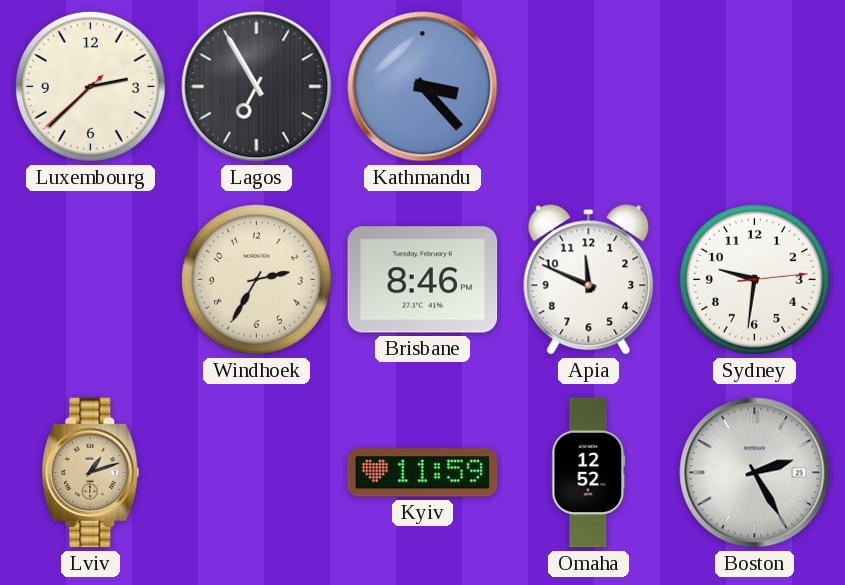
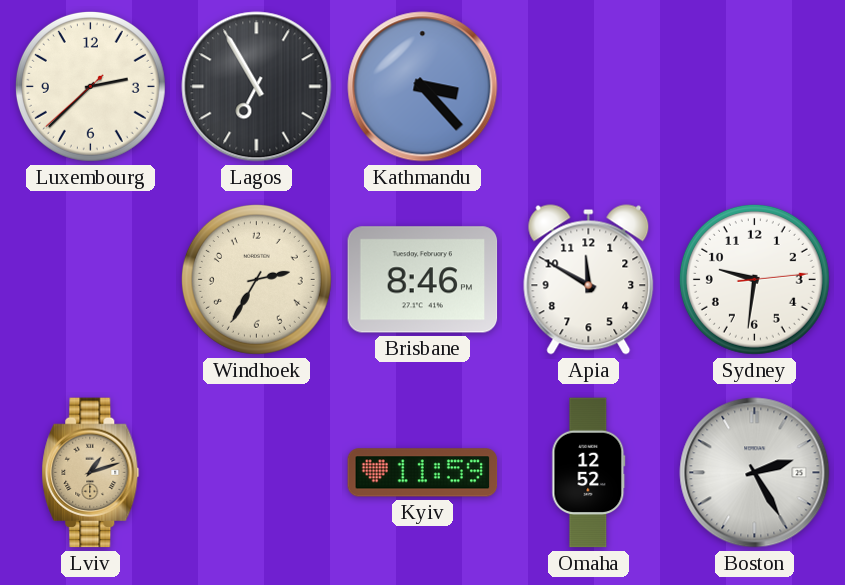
Apia: 11:49 -> 11:50
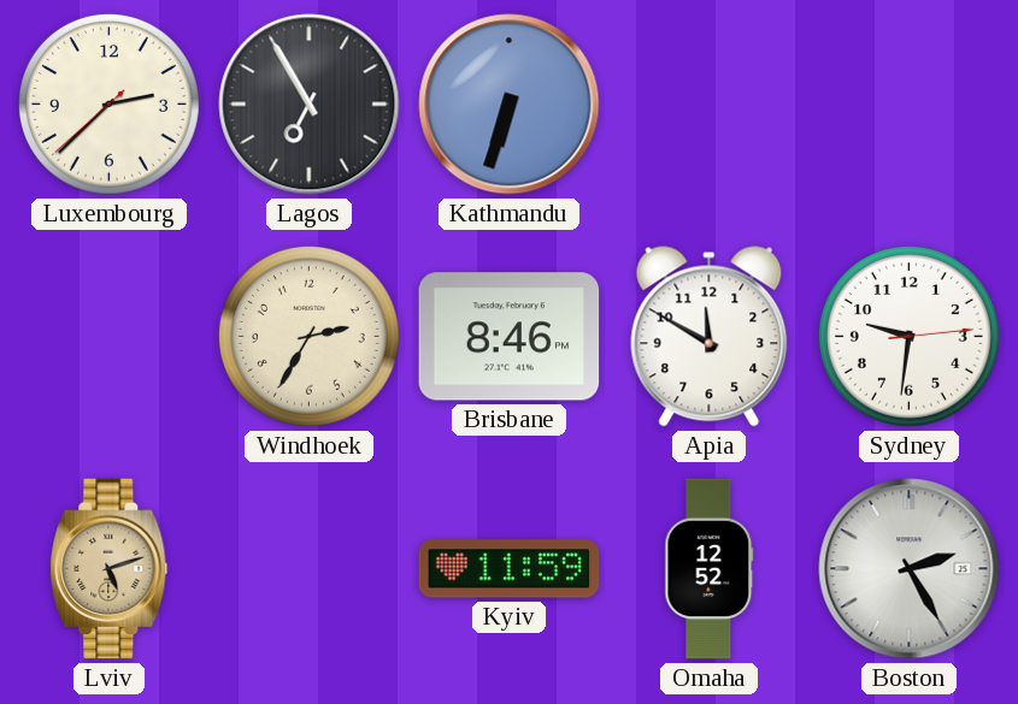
Kathmandu: 3:23 -> 6:33
Lviv: 1:12 -> 5:12
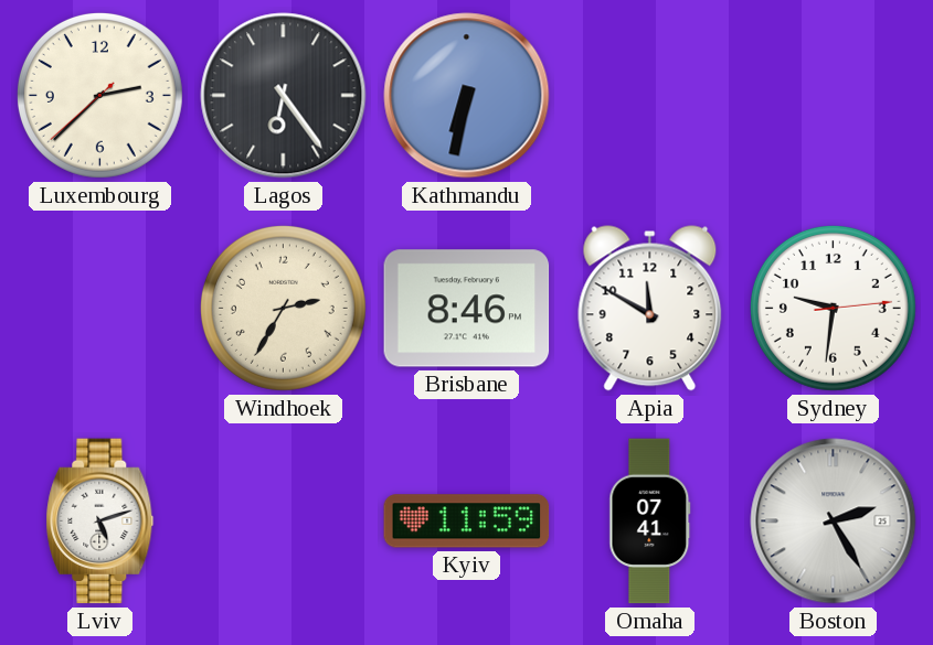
Lagos: 6:55 -> 6:24
Kathmandu: 6:33 -> 6:32
Lviv dial: champagne -> white
Omaha: 12:52 -> 07:41
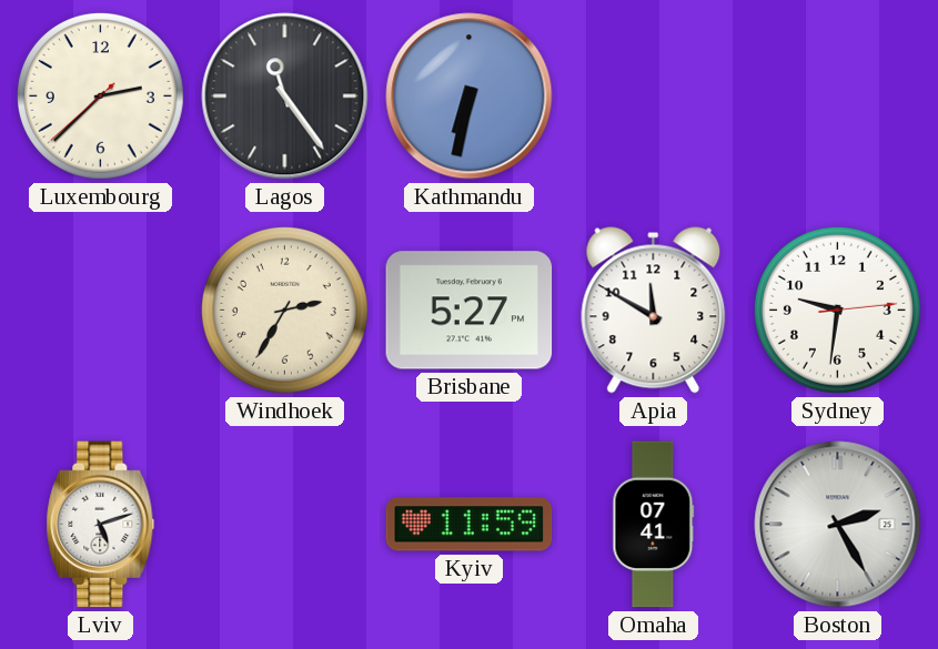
Lagos: 6:24 -> 11:24
Brisbane: 8:46 -> 5:27
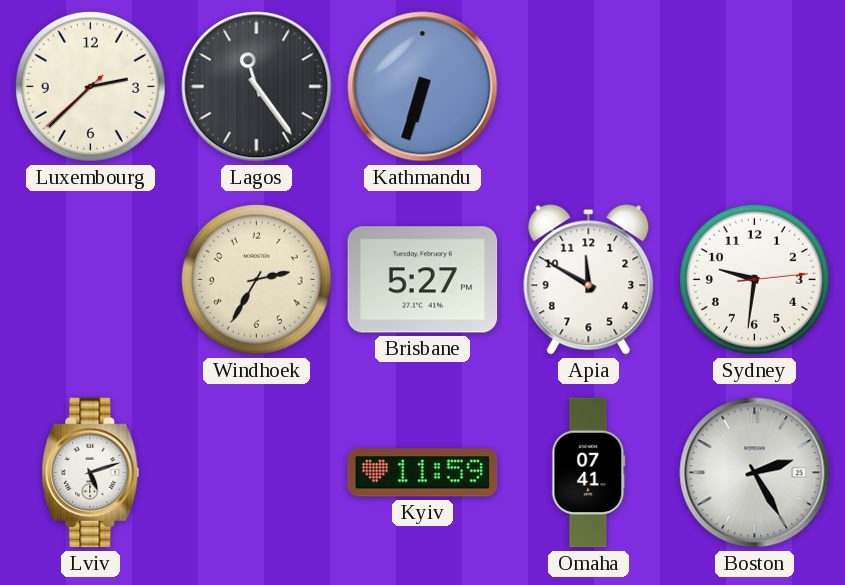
Kathmandu: 6:32 -> 6:33
